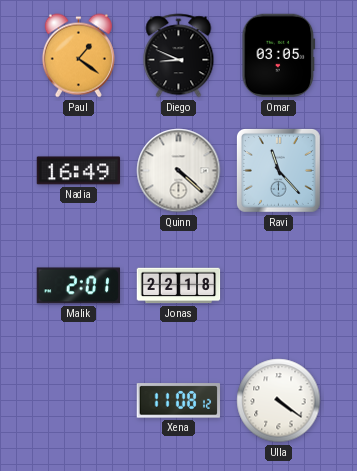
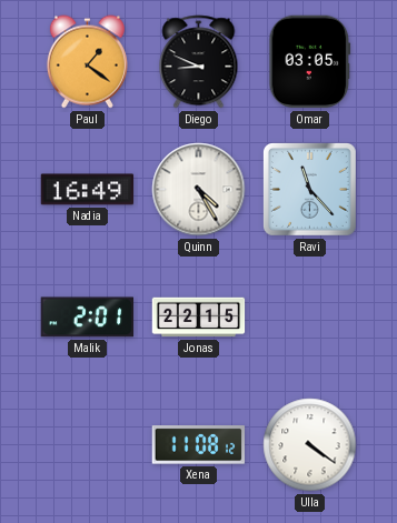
Quinn: 4:22 -> 4:25
Jonas: 22:18 -> 22:15
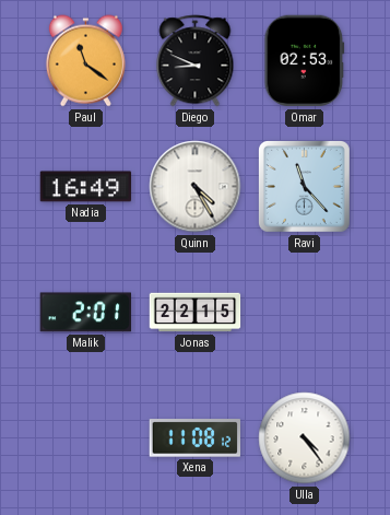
Paul: 1:21 -> 11:21
Omar: 03:05 -> 02:53
Ulla: 4:21 -> 4:24
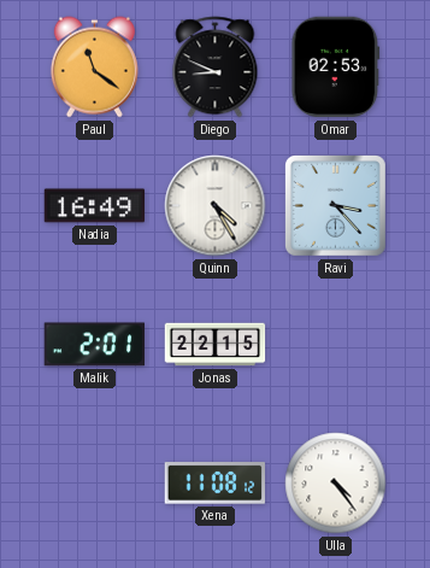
Ravi: 11:23 -> 3:23
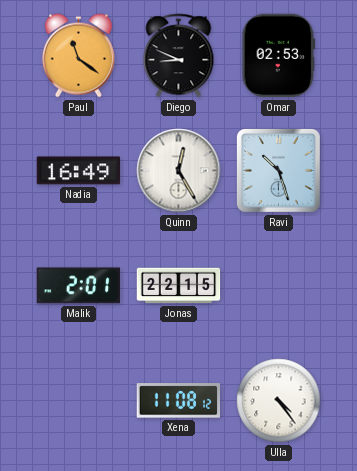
Quinn: 4:25 -> 12:25
Ravi: 3:23 -> 10:27
